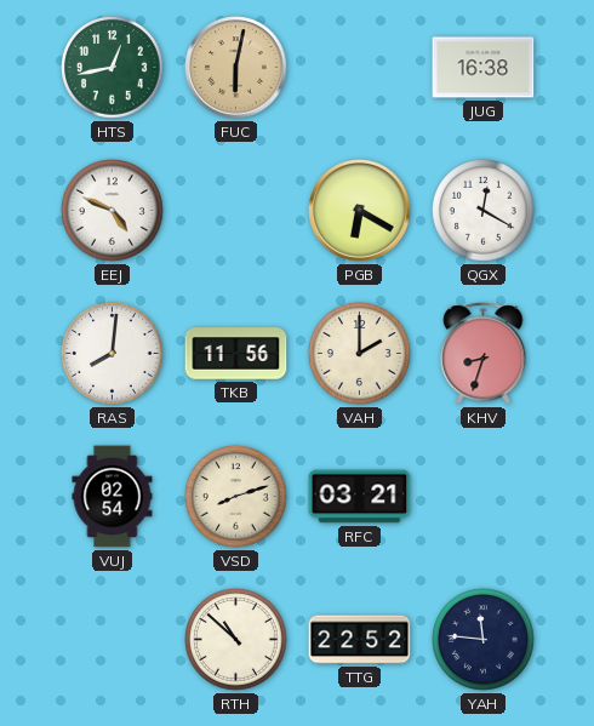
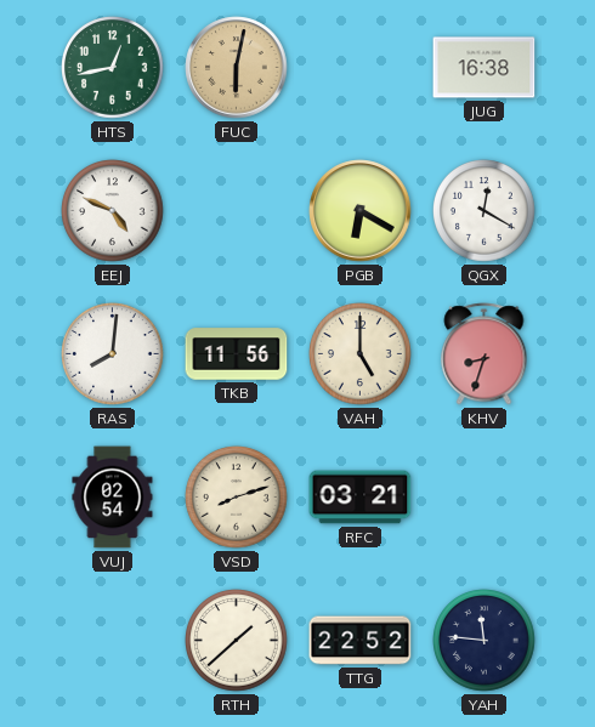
VAH: 2:00 -> 5:00
RTH: 10:52 -> 1:38
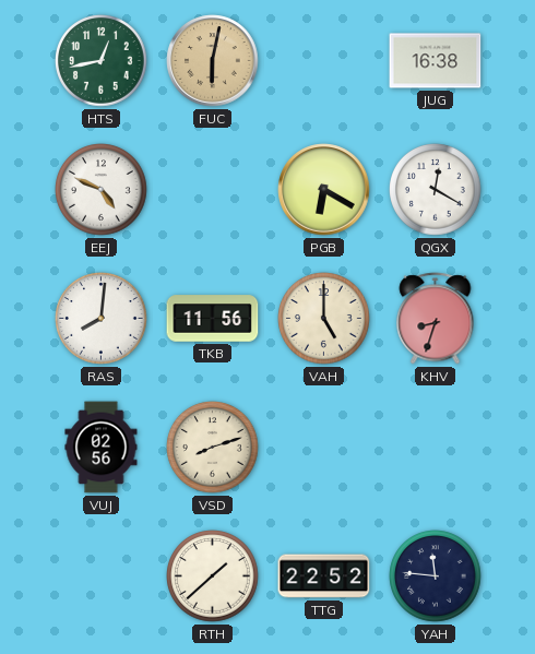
VUJ: 02:54 -> 02:56
RFC: 03:21 -> none
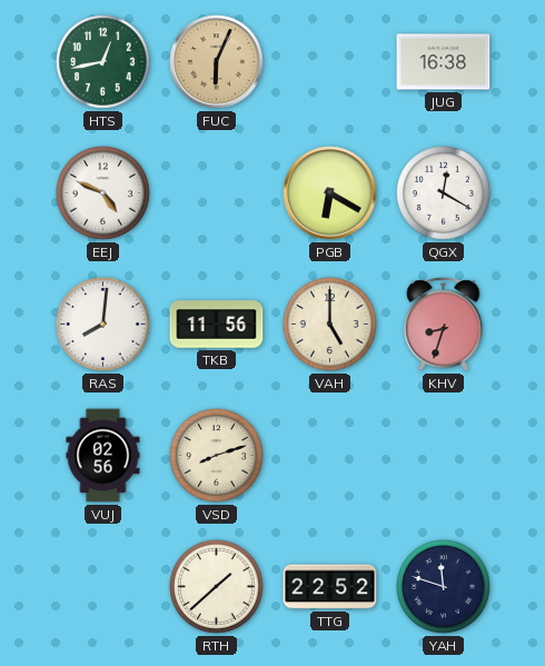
FUC: 6:02 -> 6:04
YAH: 11:46 -> 11:48
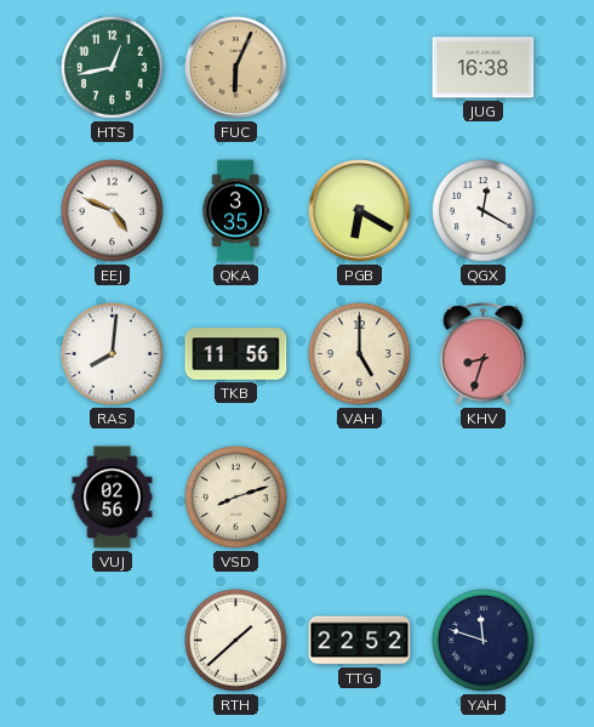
QKA: none -> 3:35
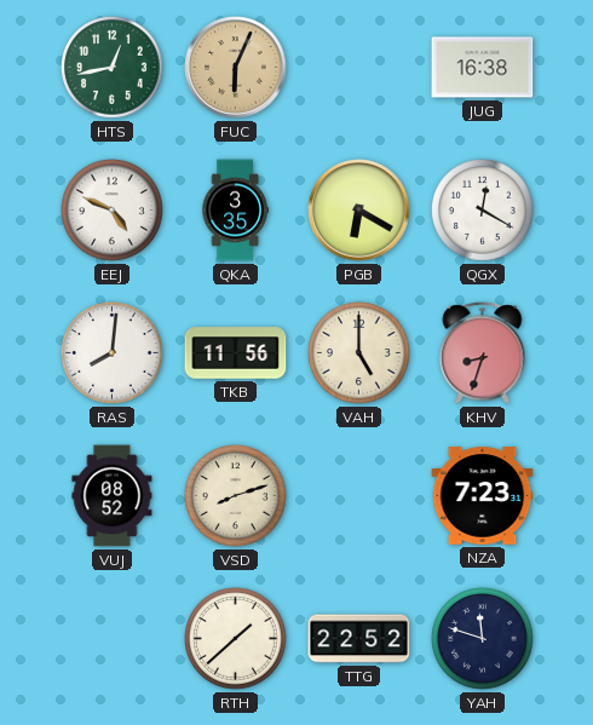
VUJ: 02:56 -> 08:52
NZA: none -> 7:23
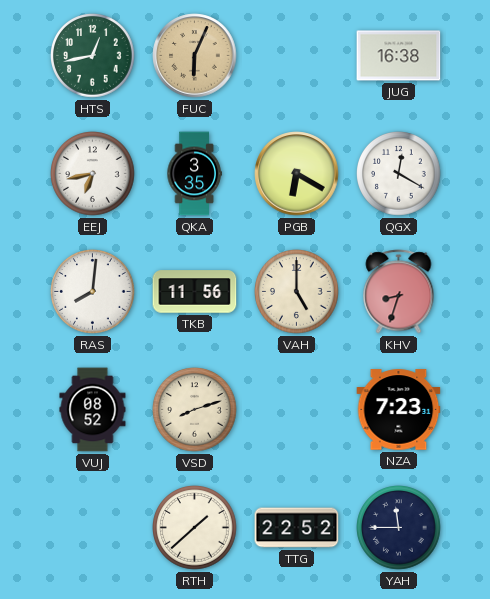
EEJ: 4:49 -> 6:43
YAH: 11:48 -> 11:45
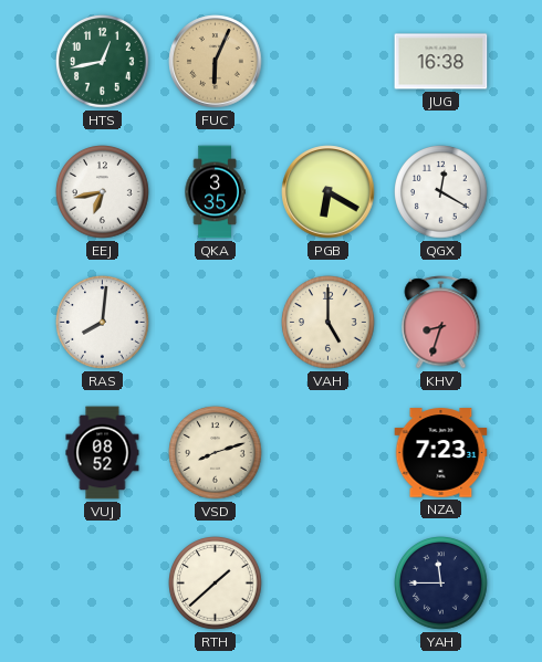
TKB: 11:56 -> none
TTG: 22:52 -> none
